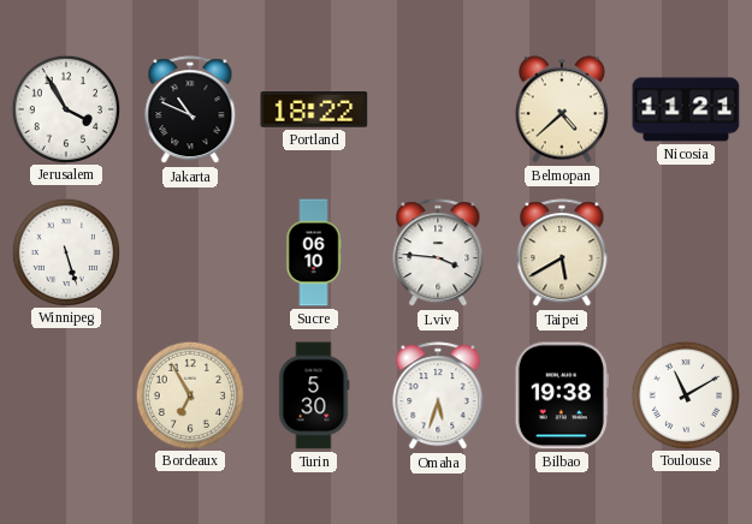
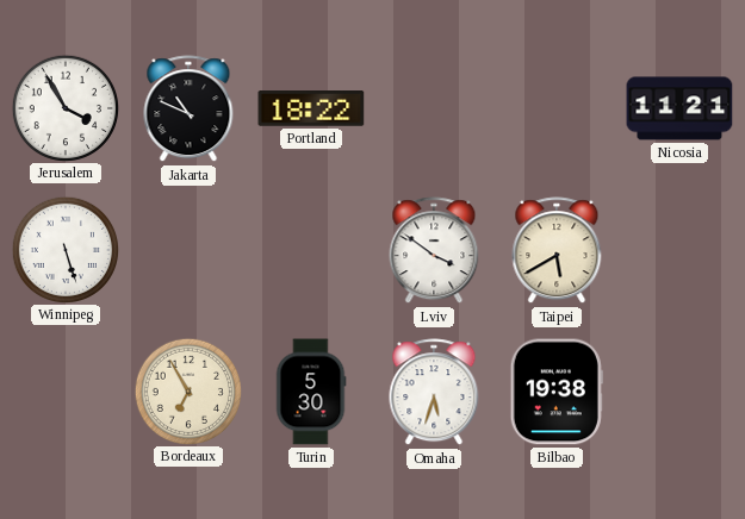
Belmopan: 4:38 -> none
Sucre: 06:10 -> none
Lviv: 3:46 -> 3:51
Toulouse: 11:10 -> none
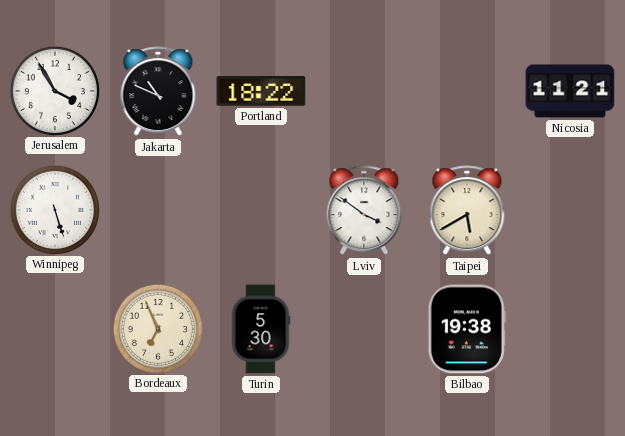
Bordeaux: 6:55 -> 6:56
Omaha: 5:33 -> none
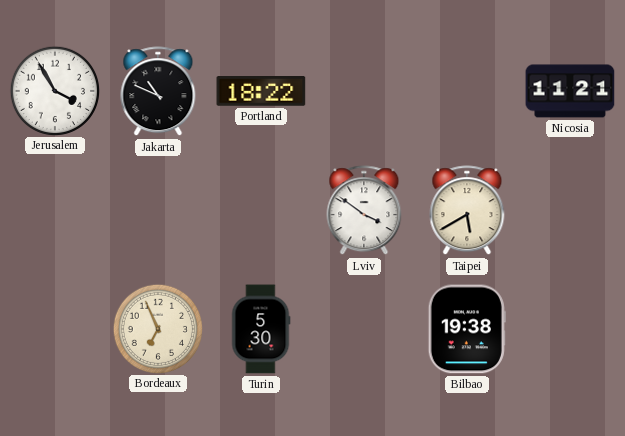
Winnipeg: 5:27 -> none
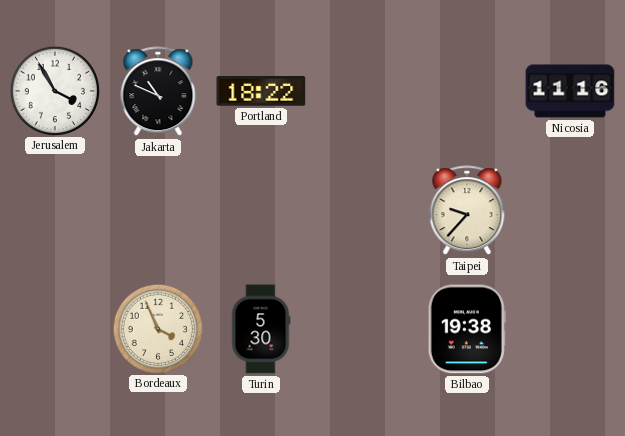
Nicosia: 11:21 -> 11:16
Lviv: 3:51 -> none
Taipei: 5:40 -> 9:37
Bordeaux: 6:56 -> 3:56
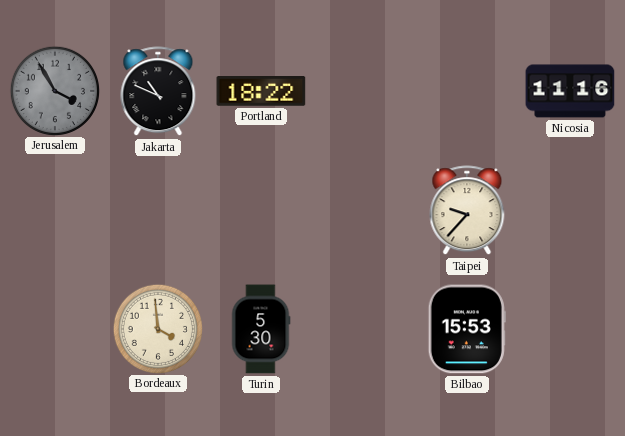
Jerusalem dial: white -> grey
Bordeaux: 3:56 -> 3:59
Bilbao: 19:38 -> 15:53
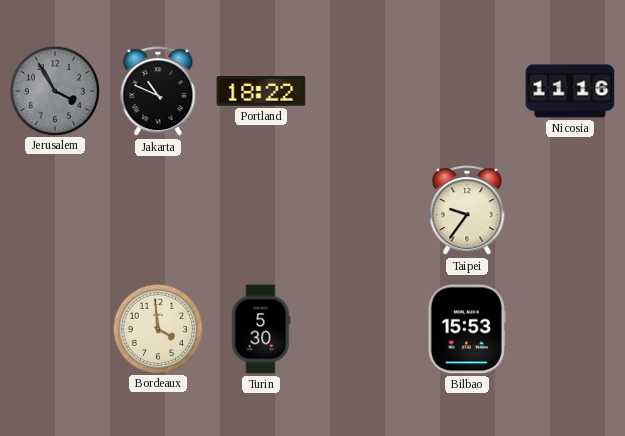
Taipei: 9:37 -> 9:36
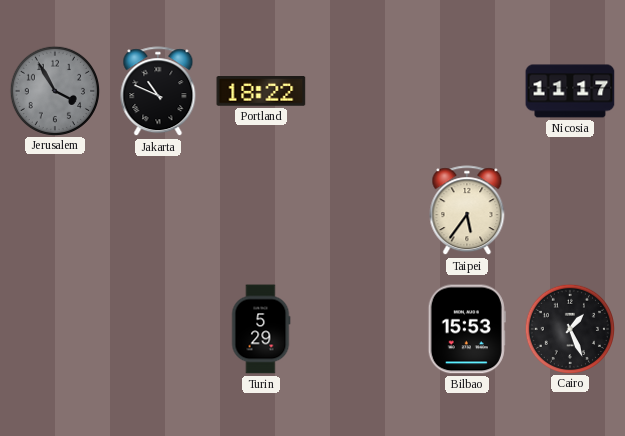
Nicosia: 11:16 -> 11:17
Taipei: 9:36 -> 5:36
Bordeaux: 3:59 -> none
Turin: 5:30 -> 5:29
Cairo: none -> 1:26
